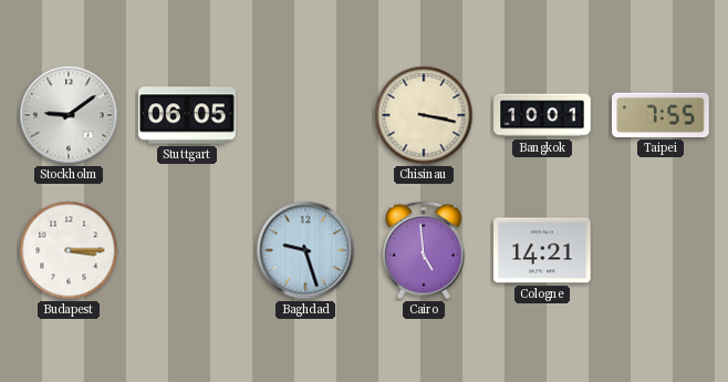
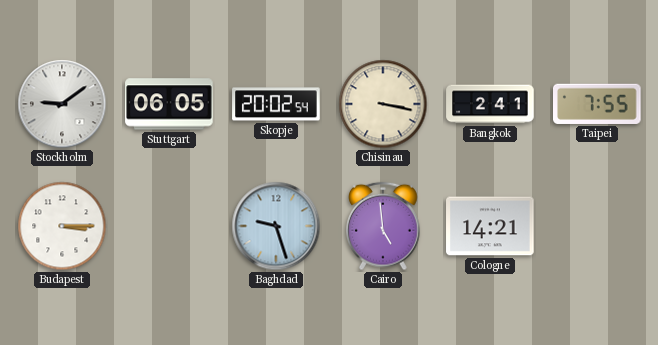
Skopje: none -> 20:02
Bangkok: 10:01 -> 2:41
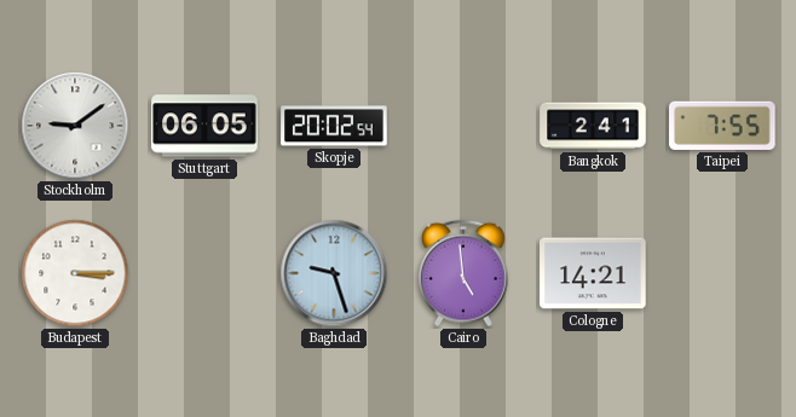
Chisinau: 3:17 -> none
